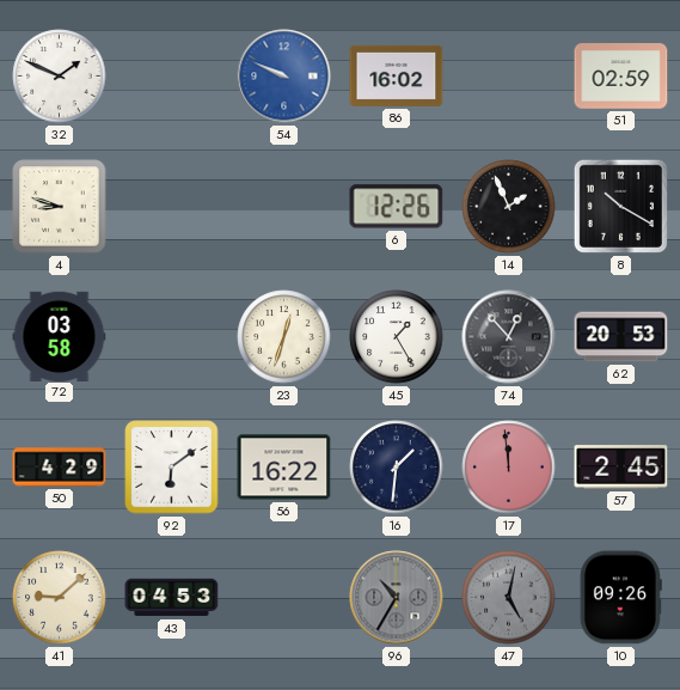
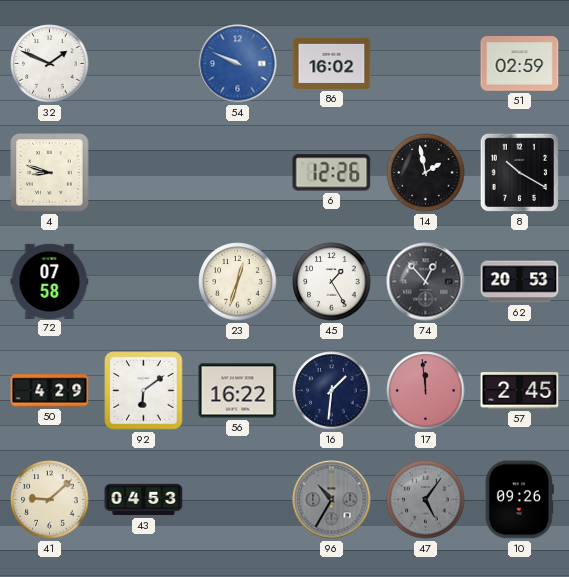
14: 1:56 -> 1:58
72: 03:58 -> 07:58
47: 5:02 -> 5:06
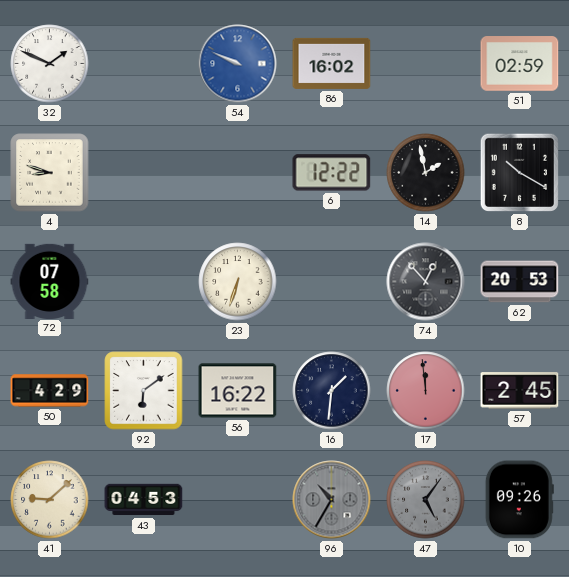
6: 12:26 -> 12:22
23: 12:33 -> 6:33
45: 1:25 -> none
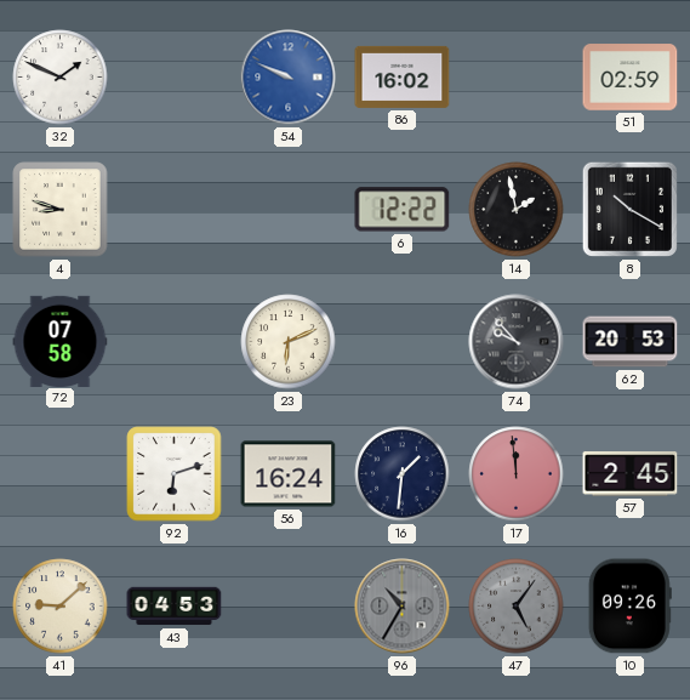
23: 6:33 -> 6:11
74: 12:53 -> 9:53
50: 4:29 -> none
92: 6:09 -> 6:12
56: 16:22 -> 16:24
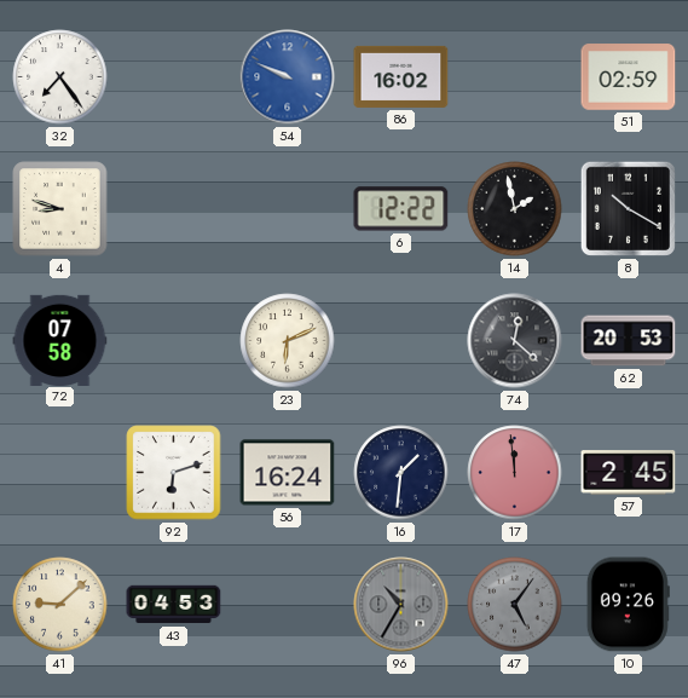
32: 1:49 -> 7:24
74: 9:53 -> 12:22
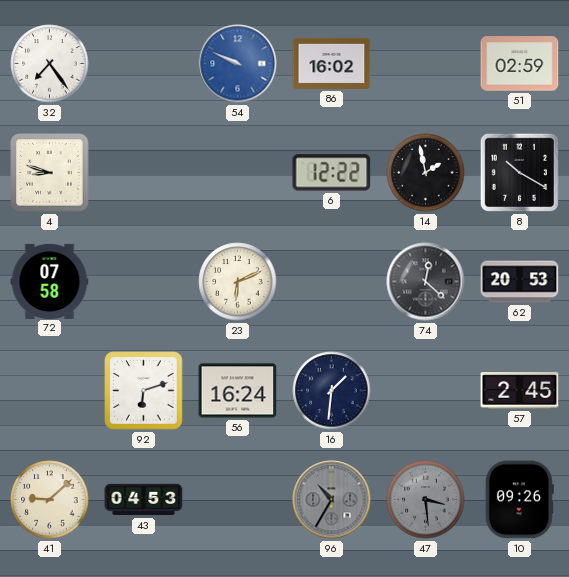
17: 11:59 -> none
47: 5:06 -> 3:29
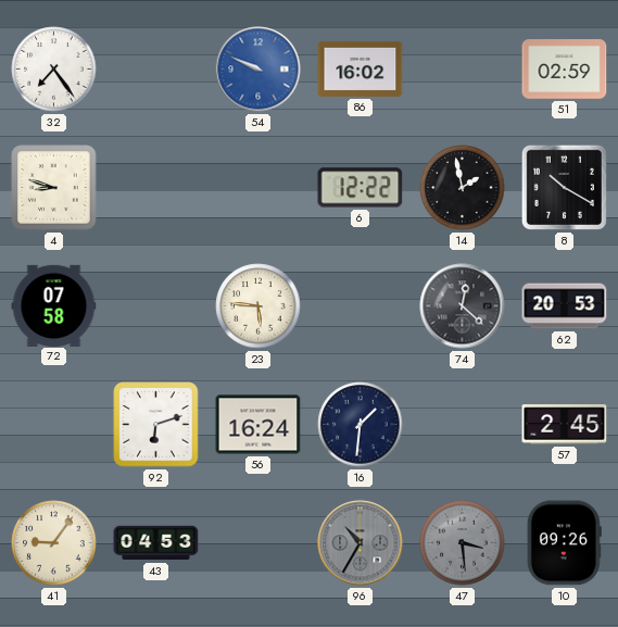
23: 6:11 -> 5:46
41: 9:08 -> 9:06
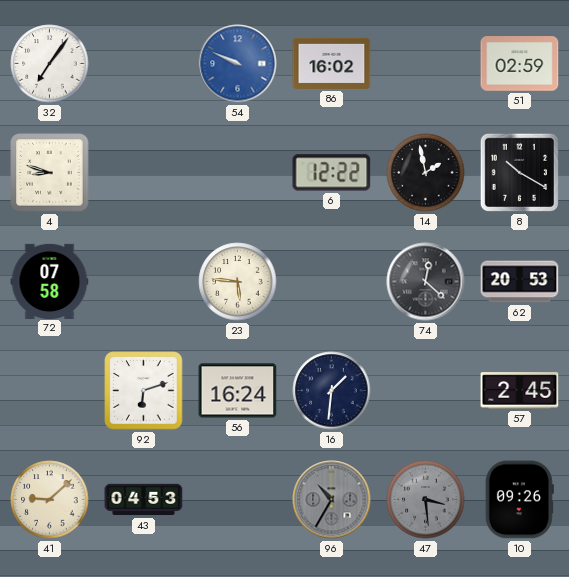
32: 7:24 -> 7:06
41: 9:06 -> 9:08
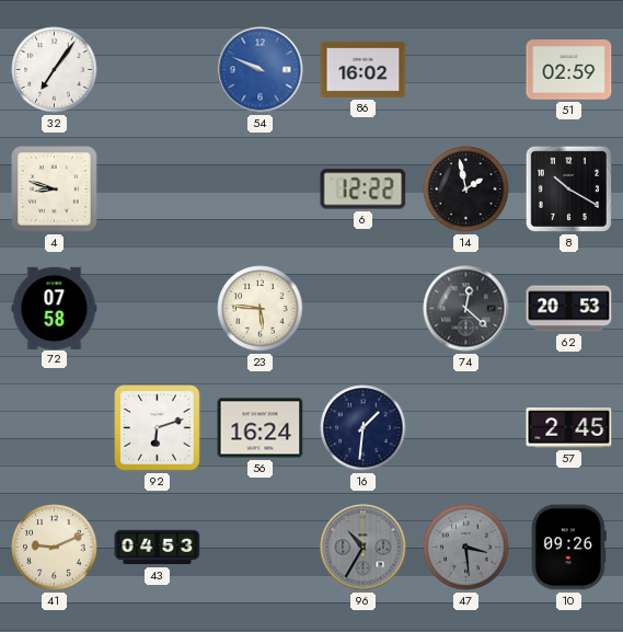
41: 9:08 -> 9:11
